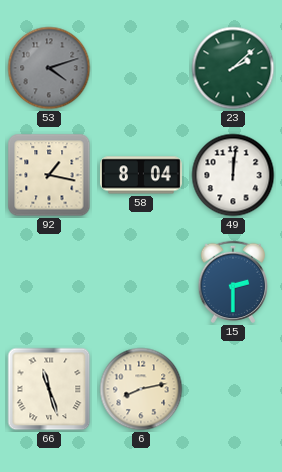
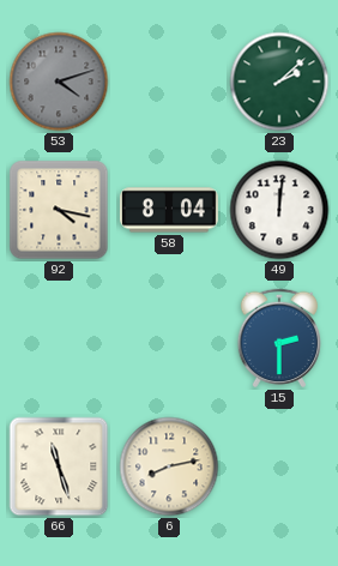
92: 1:17 -> 4:17
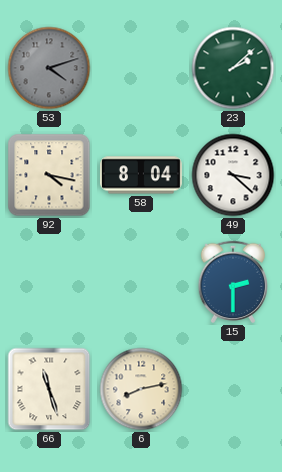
49: 12:01 -> 3:22
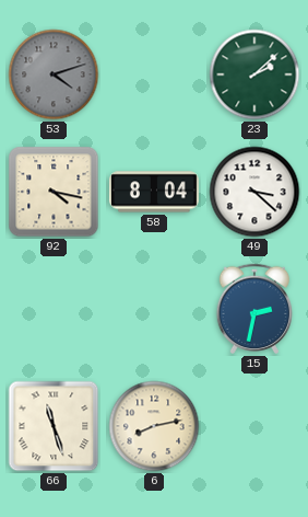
15: 2:30 -> 2:32
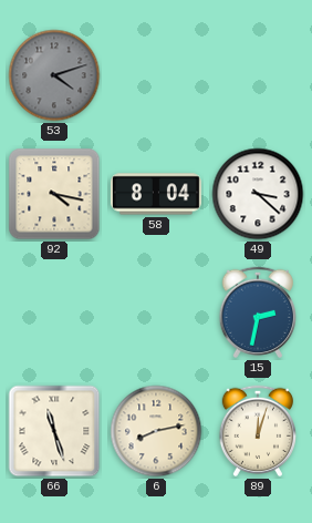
23: 2:08 -> none
89: none -> 12:03
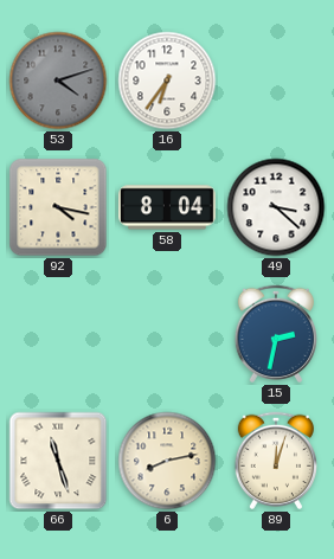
16: none -> 6:36
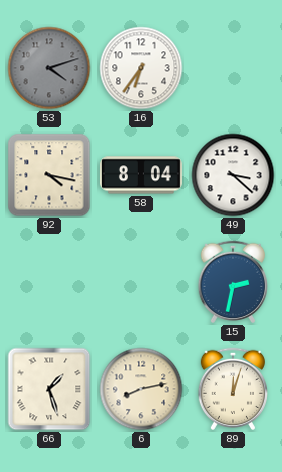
66: 11:27 -> 1:27
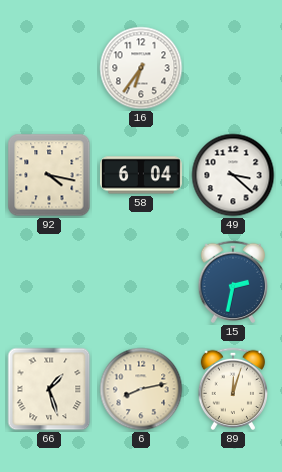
53: 4:12 -> none
58: 8:04 -> 6:04
